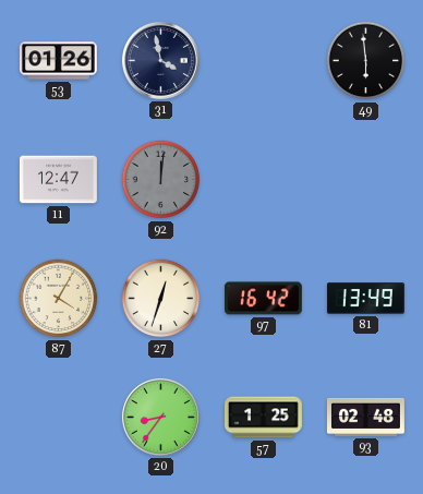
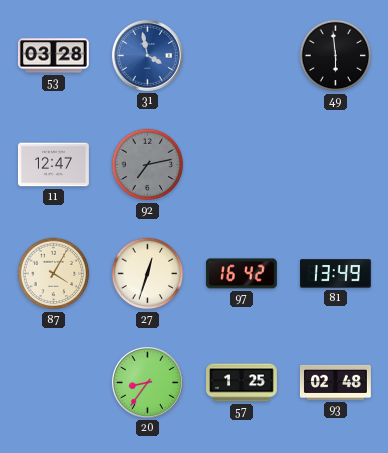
53: 01:26 -> 03:28
31 dial: navy -> blue
92: 12:01 -> 7:13
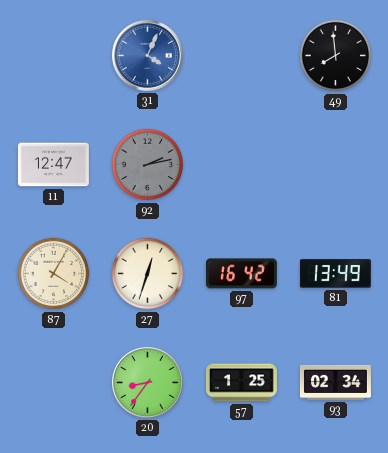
53: 03:28 -> none
31: 3:58 -> 4:04
49: 5:59 -> 7:59
92: 7:13 -> 2:13
93: 02:48 -> 02:34
